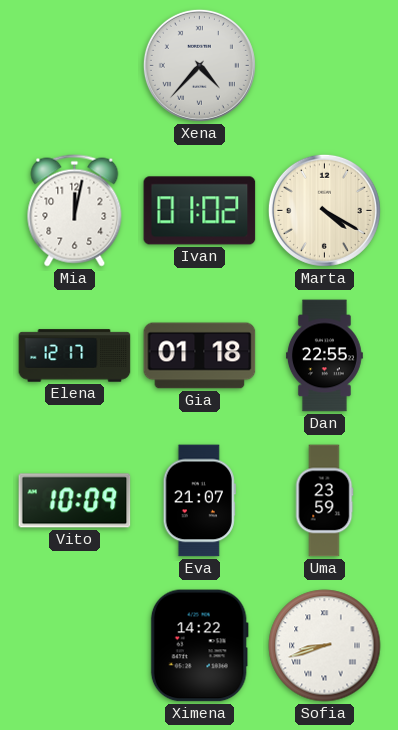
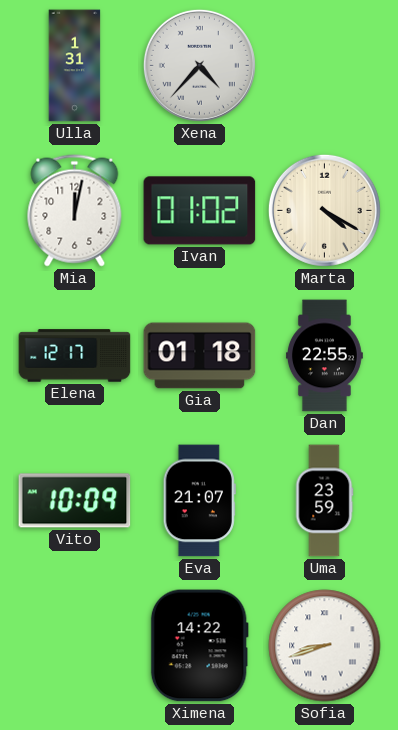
Ulla: none -> 1:31
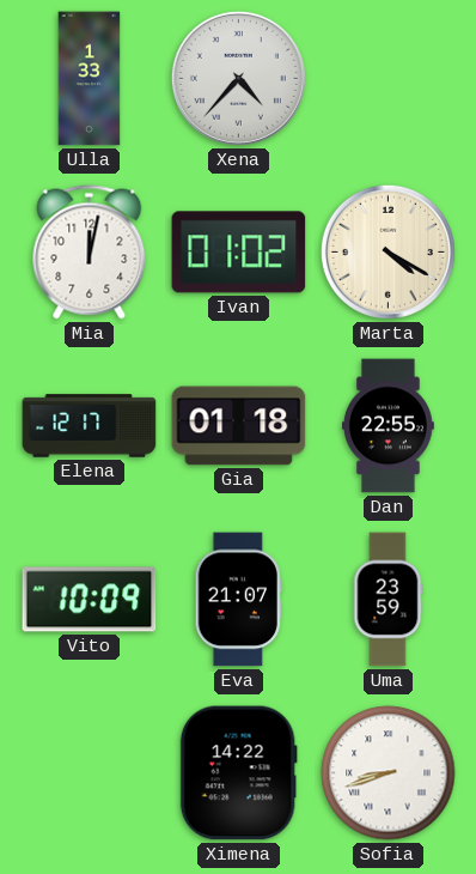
Ulla: 1:31 -> 1:33
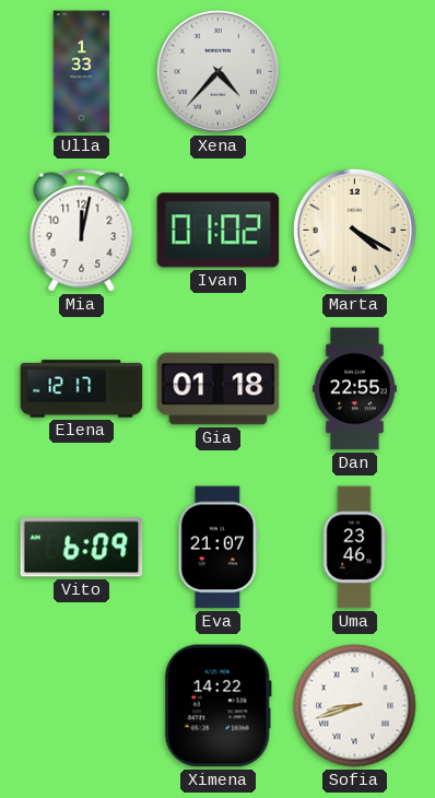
Vito: 10:09 -> 6:09
Uma: 23:59 -> 23:46
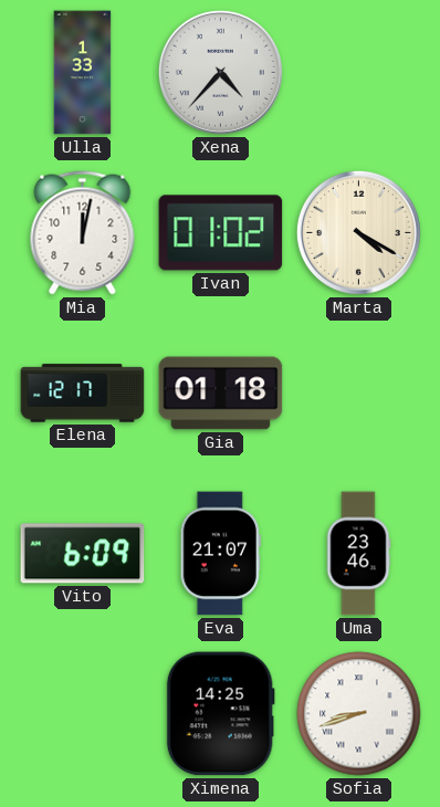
Dan: 22:55 -> none
Ximena: 14:22 -> 14:25
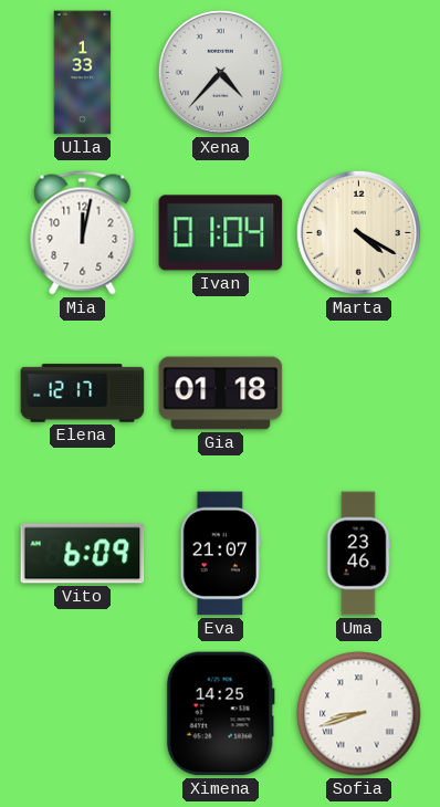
Ivan: 01:02 -> 01:04
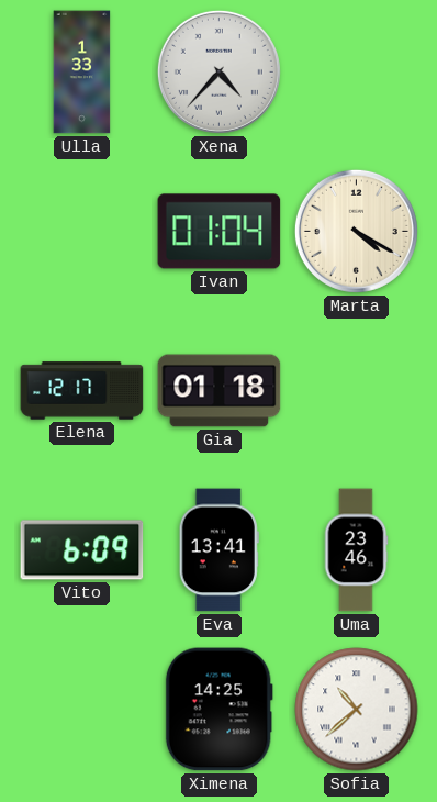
Mia: 12:02 -> none
Eva: 21:07 -> 13:41
Sofia: 8:42 -> 10:38
